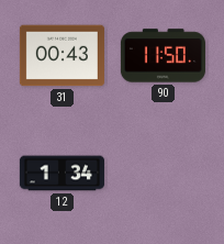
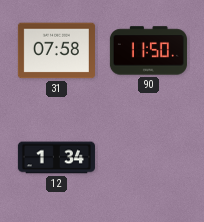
31: 00:43 -> 07:58
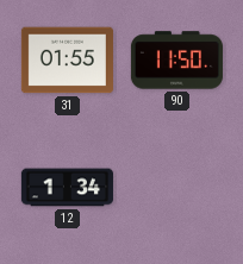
31: 07:58 -> 01:55
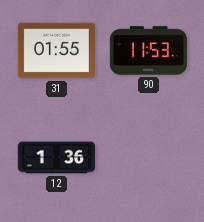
90: 11:50 -> 11:53
12: 1:34 -> 1:36
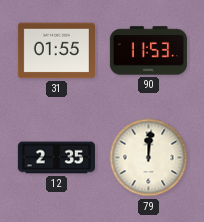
12: 1:36 -> 2:35
79: none -> 12:01
